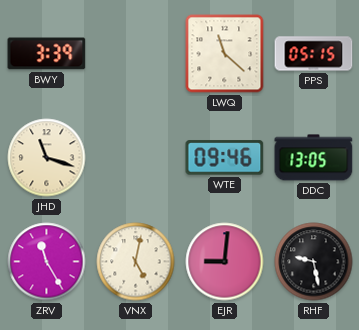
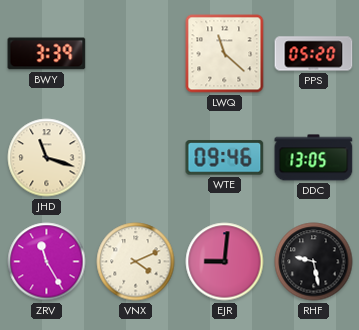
PPS: 05:15 -> 05:20
VNX: 5:02 -> 4:11
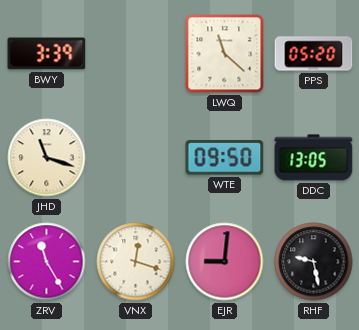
WTE: 09:46 -> 09:50
VNX: 4:11 -> 12:18
